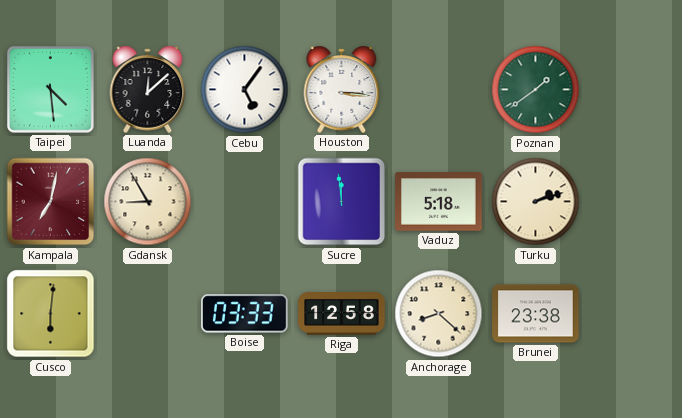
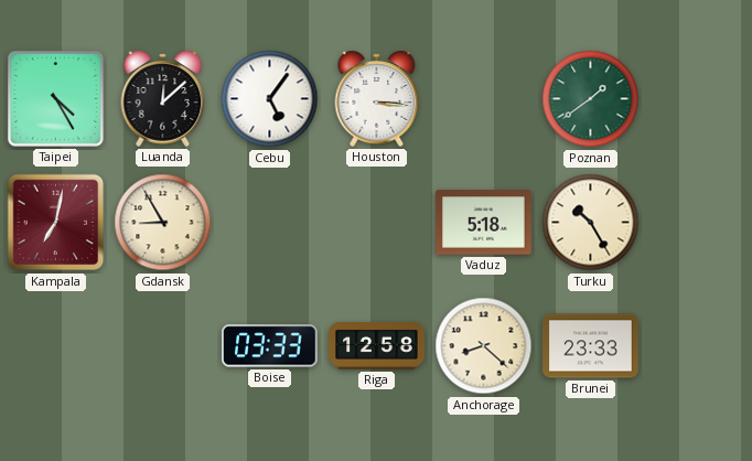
Taipei: 4:29 -> 4:25
Sucre: 11:59 -> none
Turku: 2:12 -> 10:25
Cusco: 6:01 -> none
Brunei: 23:38 -> 23:33
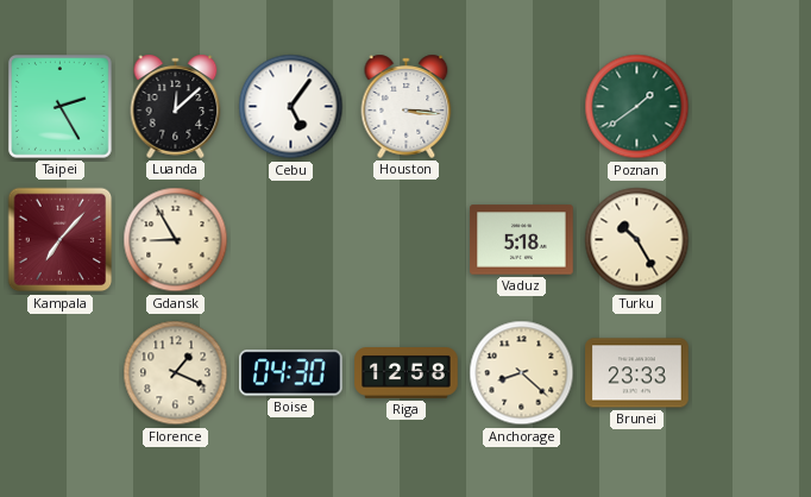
Taipei: 4:25 -> 2:25
Kampala: 7:02 -> 7:07
Florence: none -> 1:19
Boise: 03:33 -> 04:30
